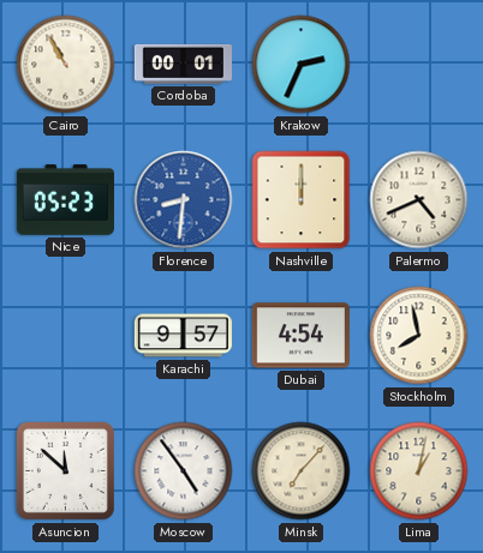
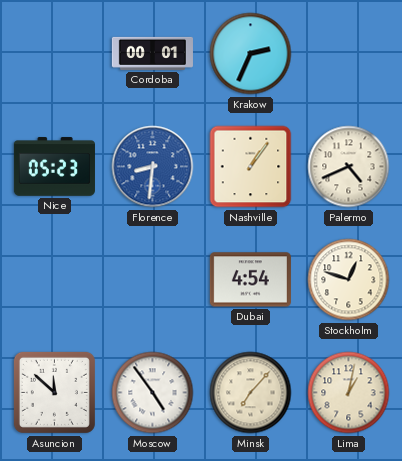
Cairo: 10:55 -> none
Nashville: 12:00 -> 1:06
Karachi: 9:57 -> none
Stockholm: 7:58 -> 12:48
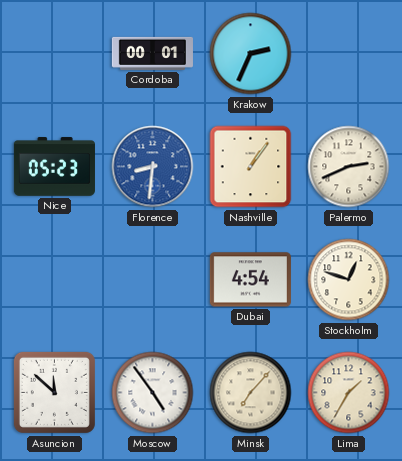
Palermo: 4:41 -> 2:41
Lima: 1:02 -> 1:35
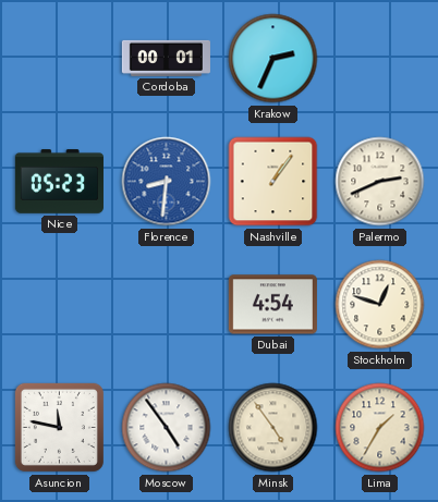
Asuncion: 11:52 -> 11:47
Minsk: 7:07 -> 4:54
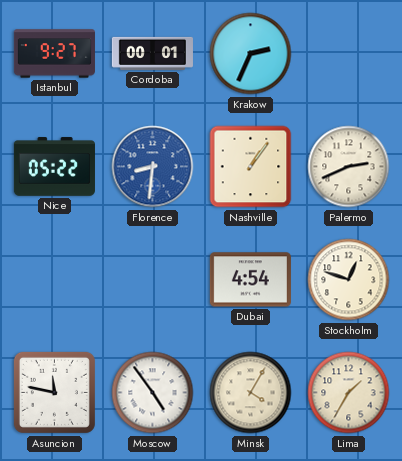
Istanbul: none -> 9:27
Nice: 05:23 -> 05:22
Minsk: 4:54 -> 4:05
